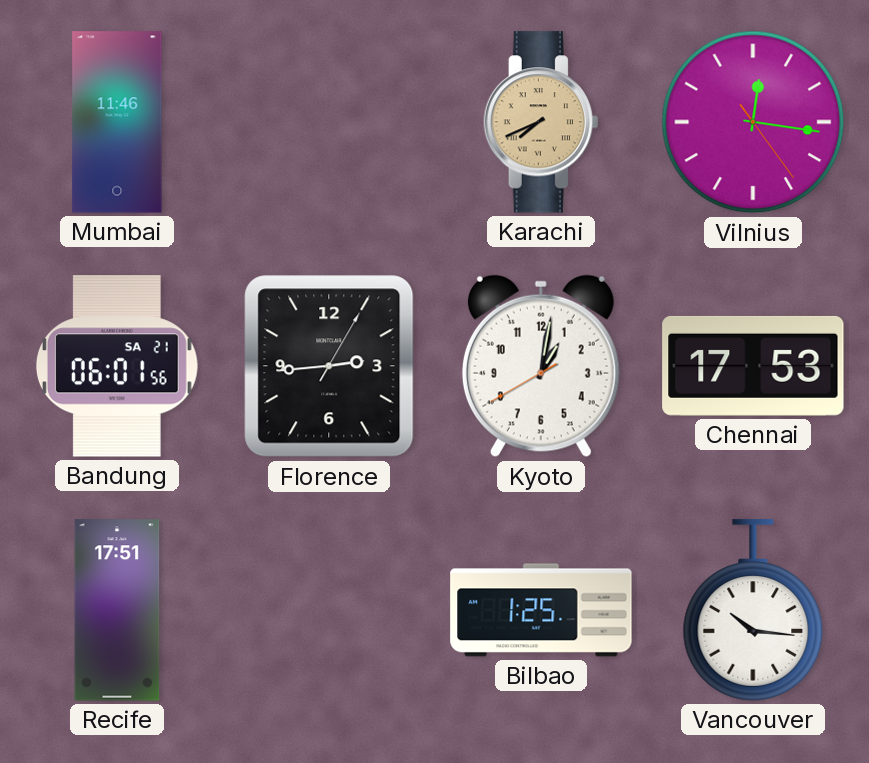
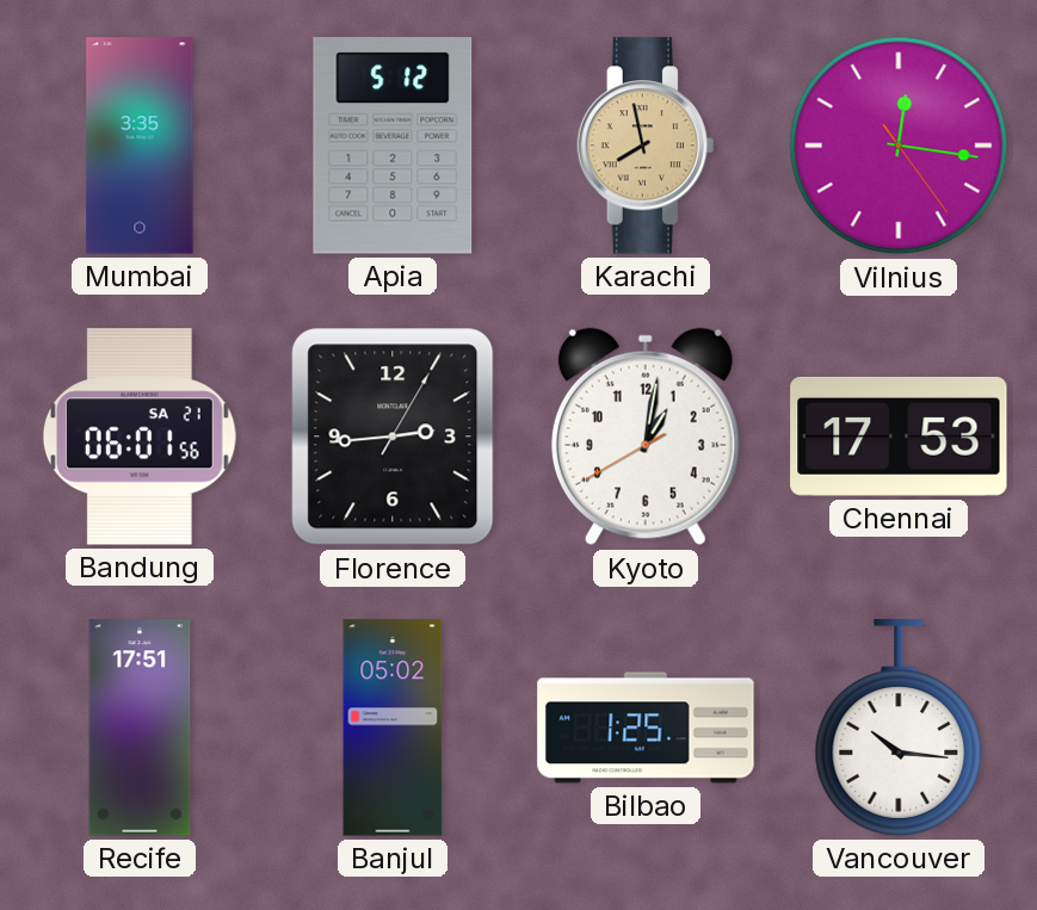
Mumbai: 11:46 -> 3:35
Apia: none -> 5:12
Karachi: 7:41 -> 7:58
Banjul: none -> 05:02
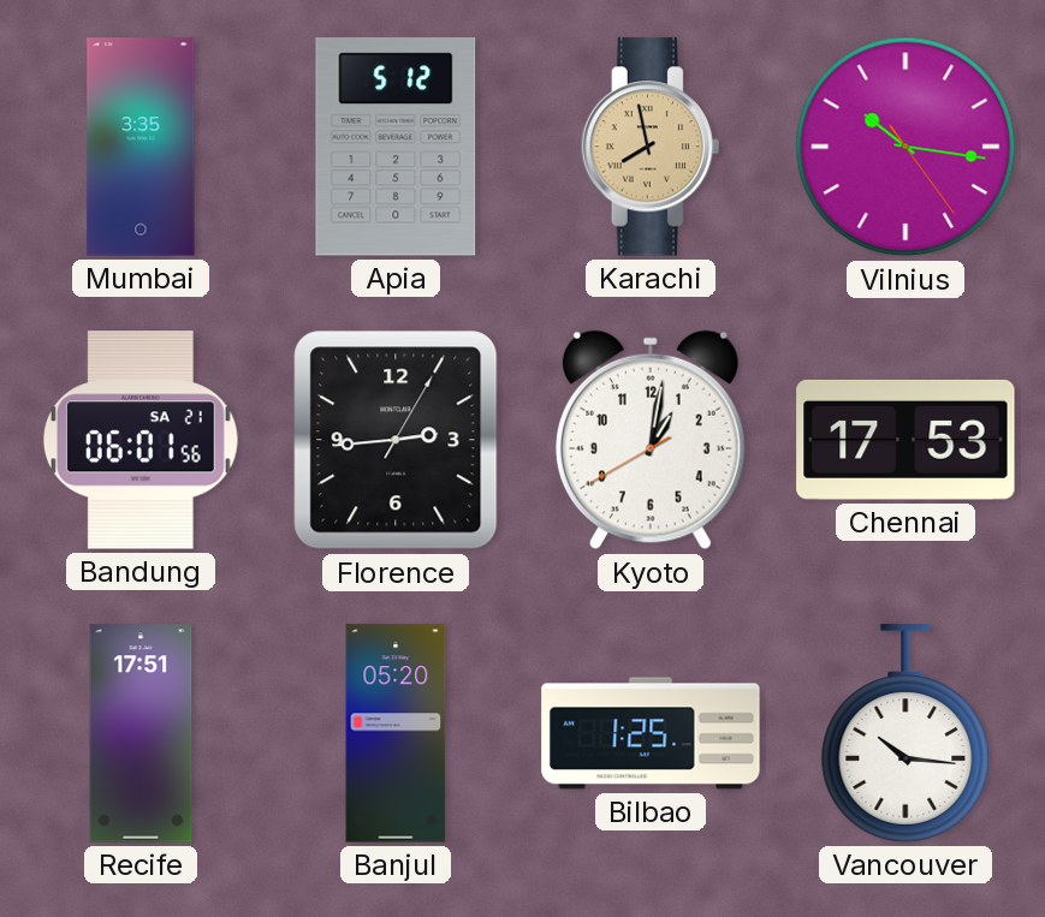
Vilnius: 12:16 -> 10:16
Banjul: 05:02 -> 05:20
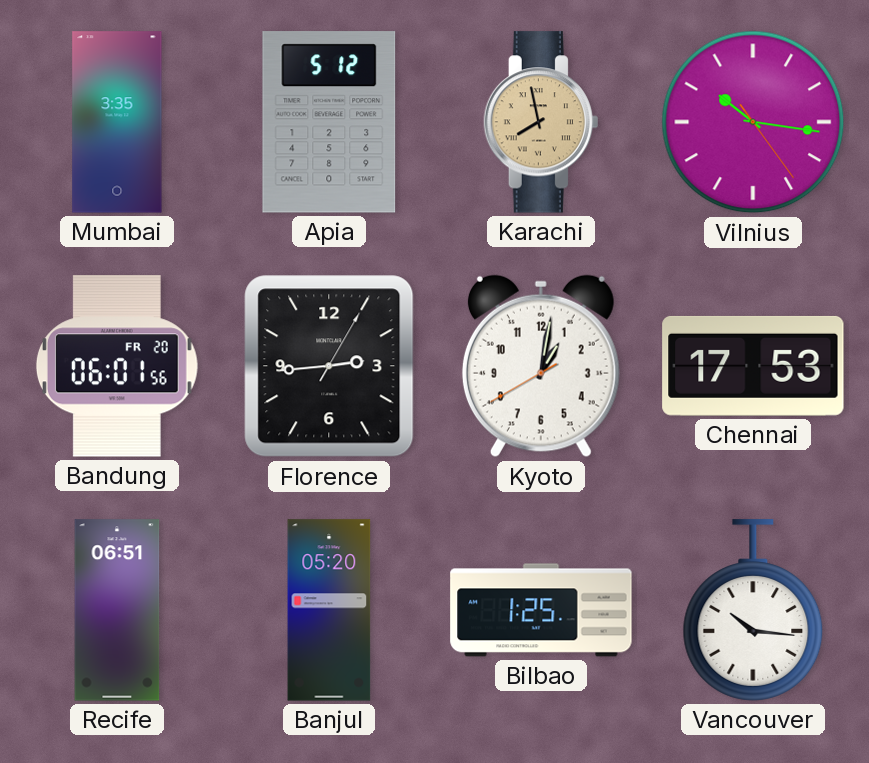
Bandung date: SA 21 -> FR 20
Recife: 17:51 -> 06:51
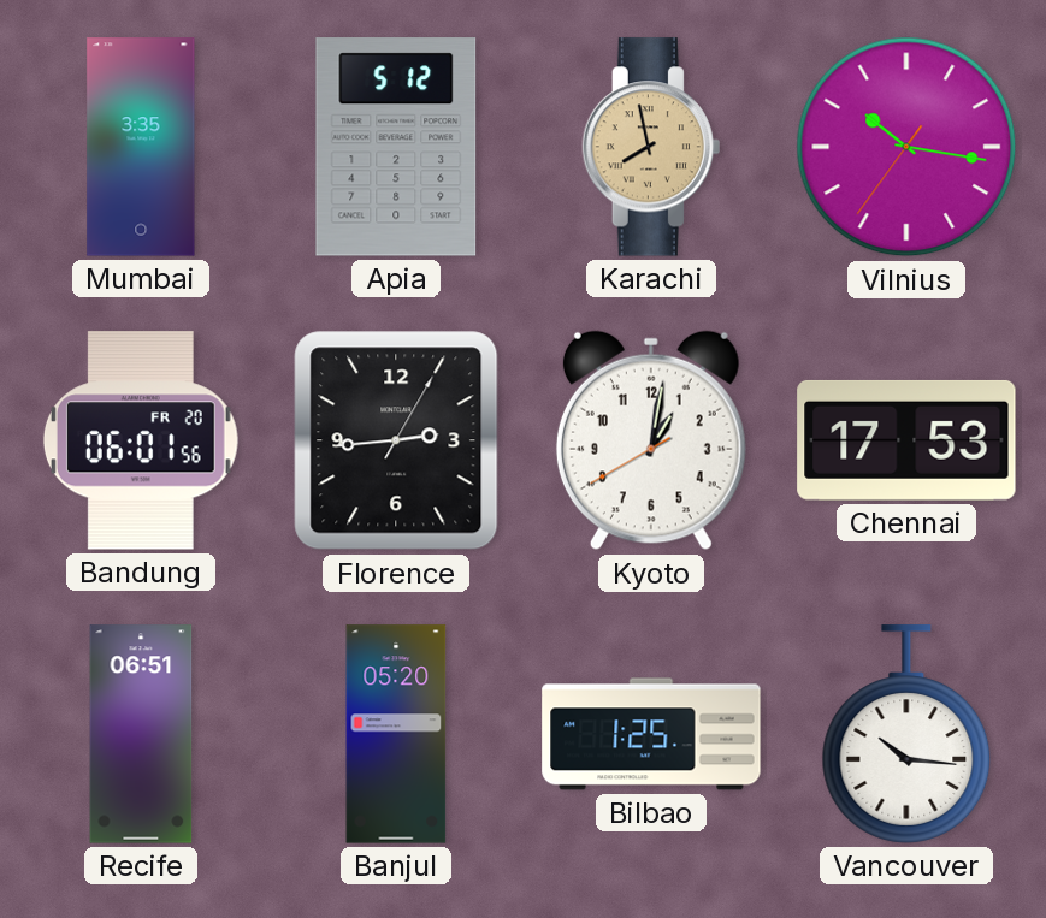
Vilnius: 10:16:24 -> 10:16:36
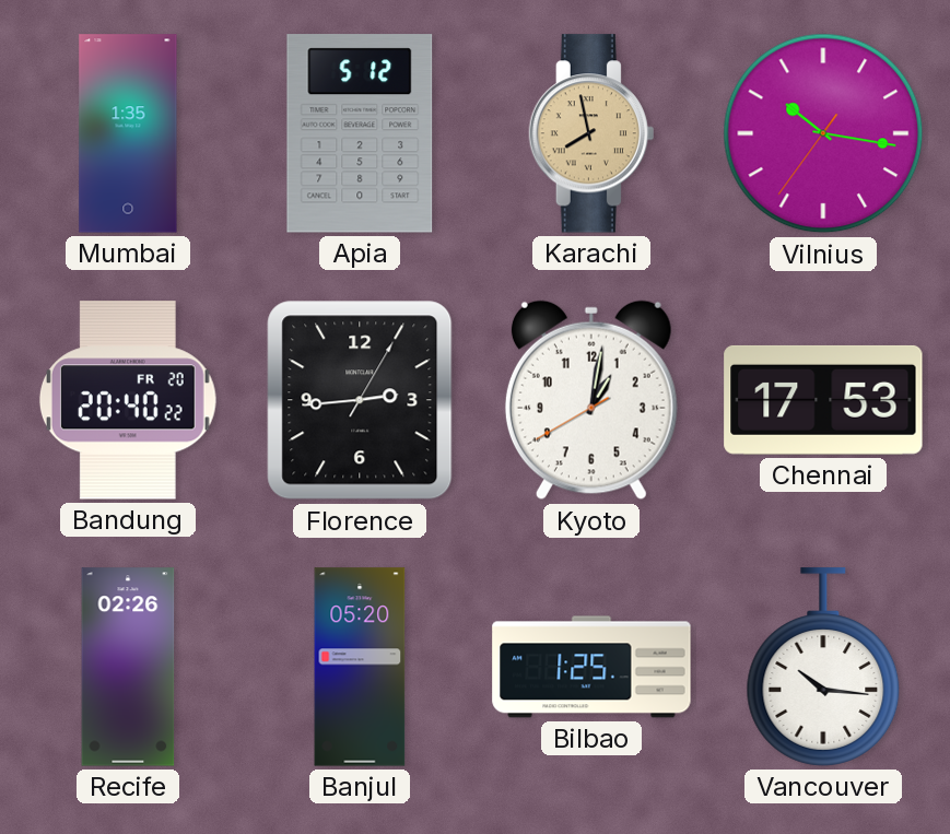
Mumbai: 3:35 -> 1:35
Bandung: 06:01 -> 20:40
Recife: 06:51 -> 02:26
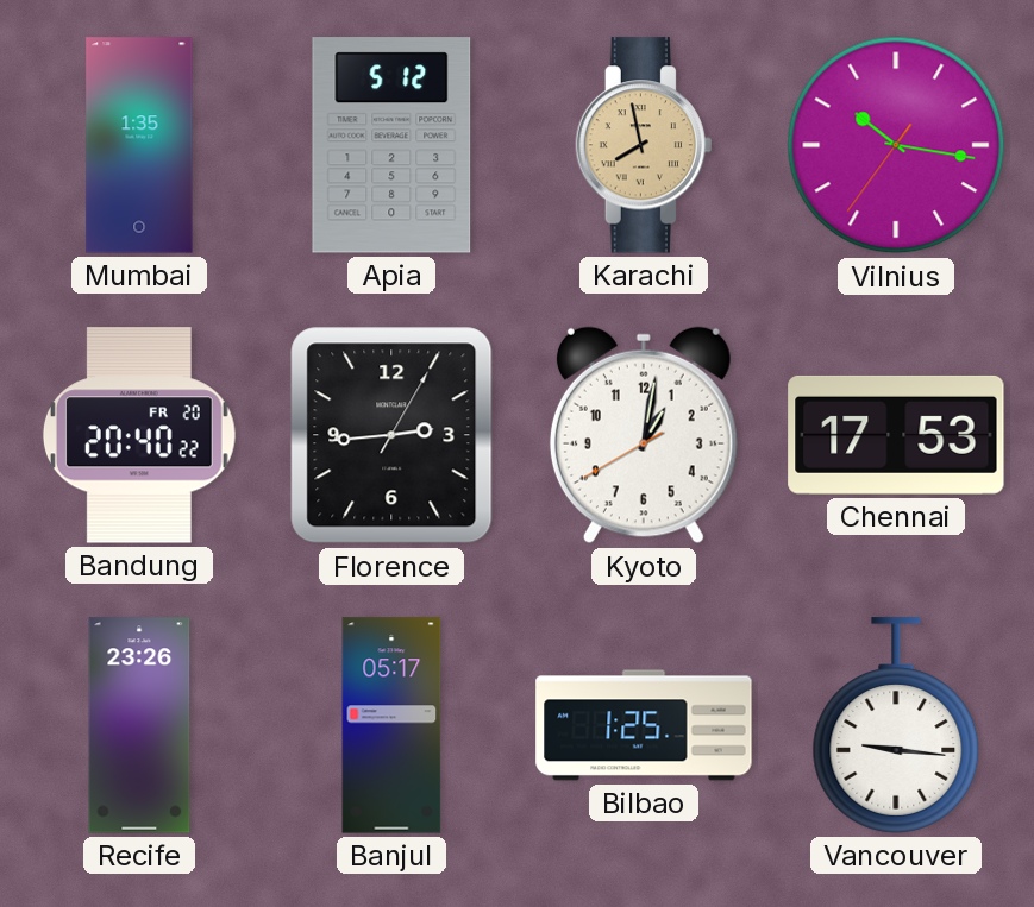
Recife: 02:26 -> 23:26
Banjul: 05:20 -> 05:17
Vancouver: 10:16 -> 9:16
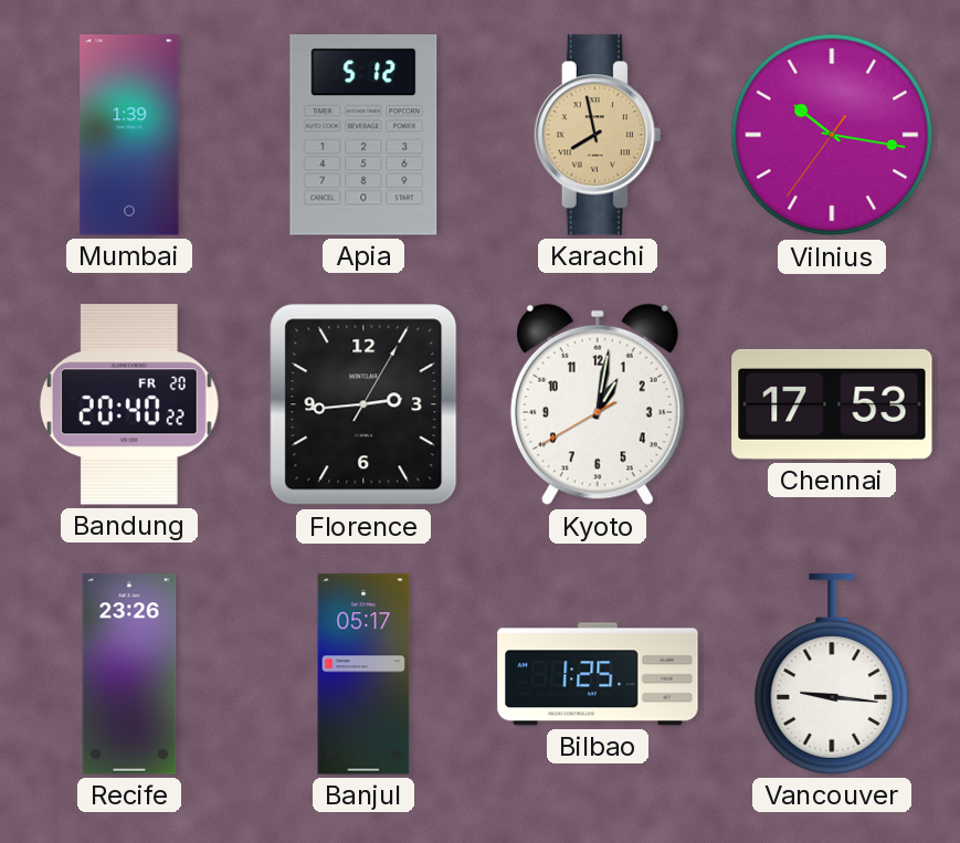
Mumbai: 1:35 -> 1:39
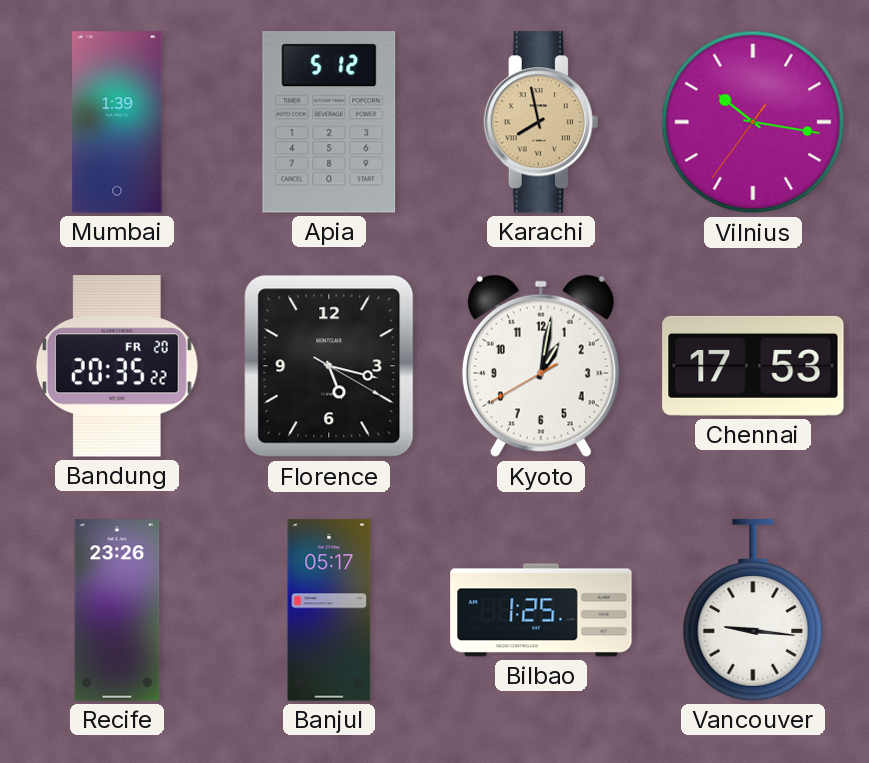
Bandung: 20:40 -> 20:35
Florence: 2:44 -> 5:17
